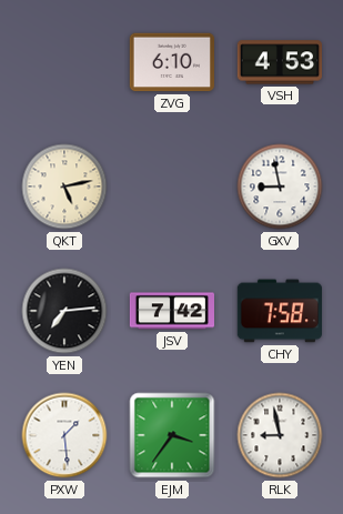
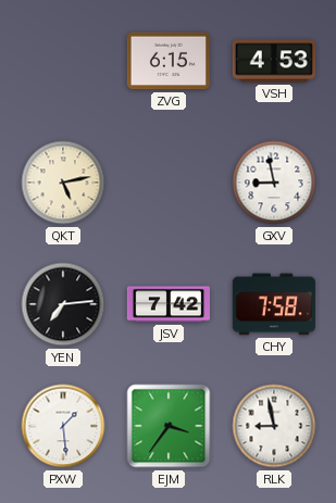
ZVG: 6:10 -> 6:15
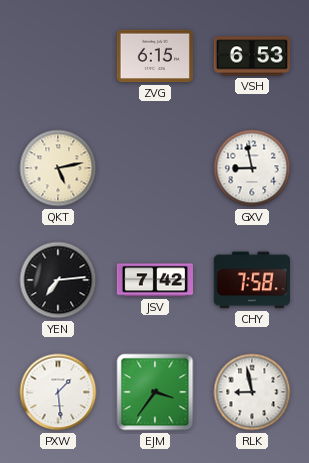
VSH: 4:53 -> 6:53
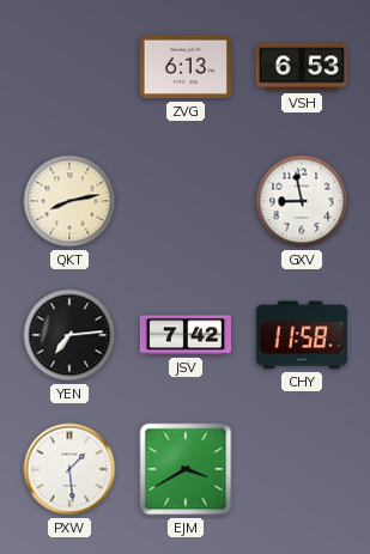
ZVG: 6:15 -> 6:13
QKT: 5:13 -> 8:13
CHY: 7:58 -> 11:58
EJM: 3:36 -> 3:40
RLK: 8:58 -> none
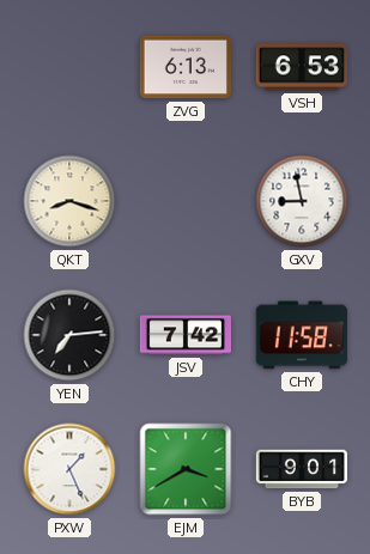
QKT: 8:13 -> 8:18
PXW: 1:29 -> 1:26
BYB: none -> 9:01
